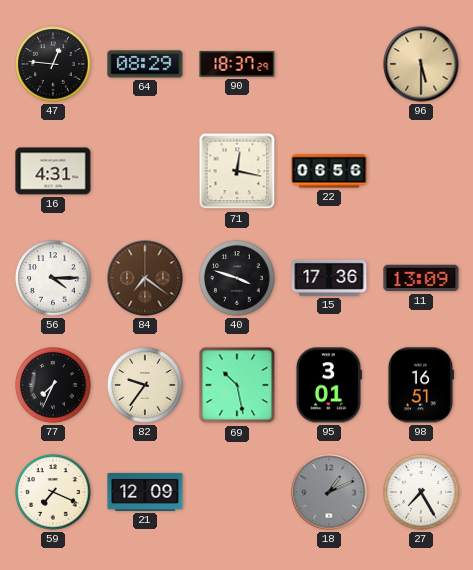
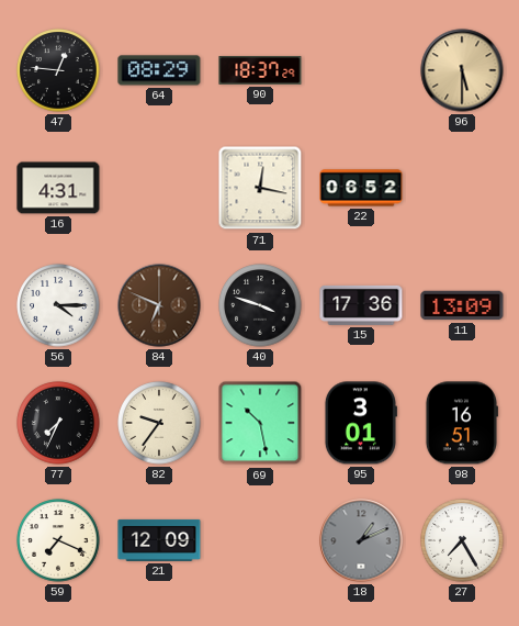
22: 06:56 -> 06:52
84: 7:21 -> 6:49
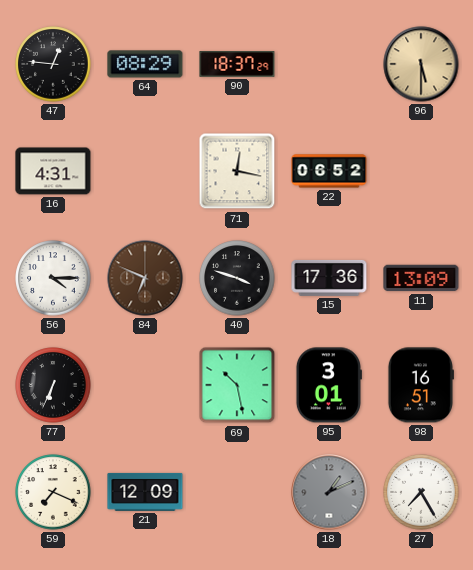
77: 7:34 -> 6:34
82: 9:36 -> none
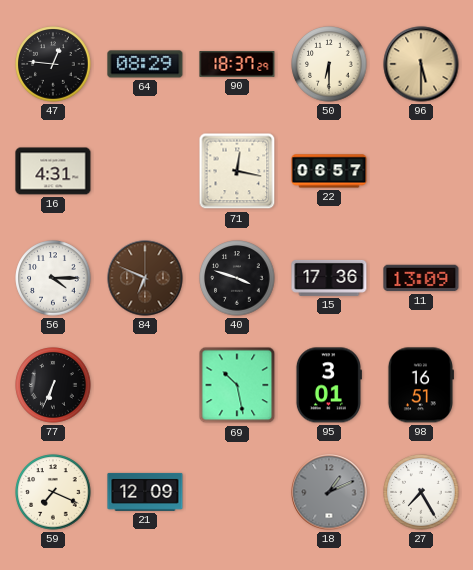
50: none -> 6:30
22: 06:52 -> 06:57
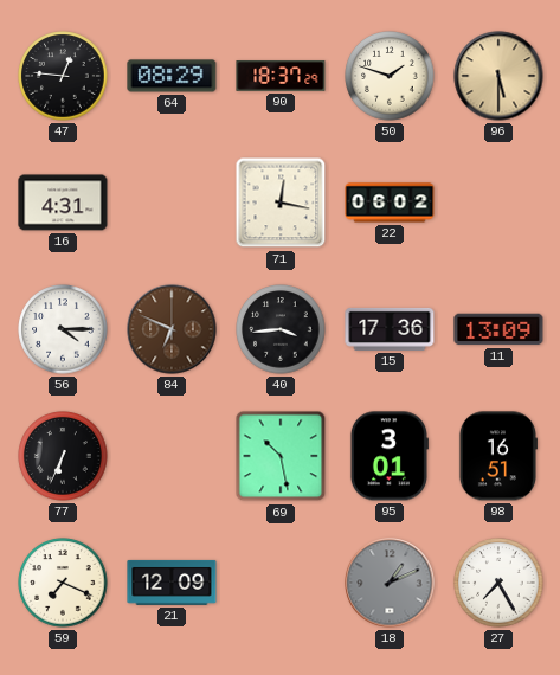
50: 6:30 -> 1:48
22: 06:57 -> 06:02
40: 3:48 -> 3:44
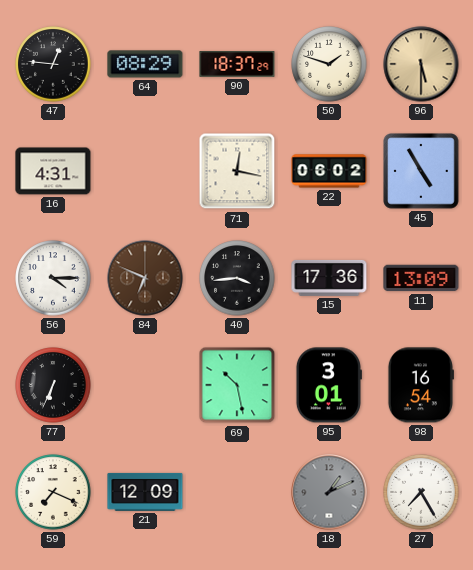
45: none -> 4:55
98: 16:51 -> 16:54
